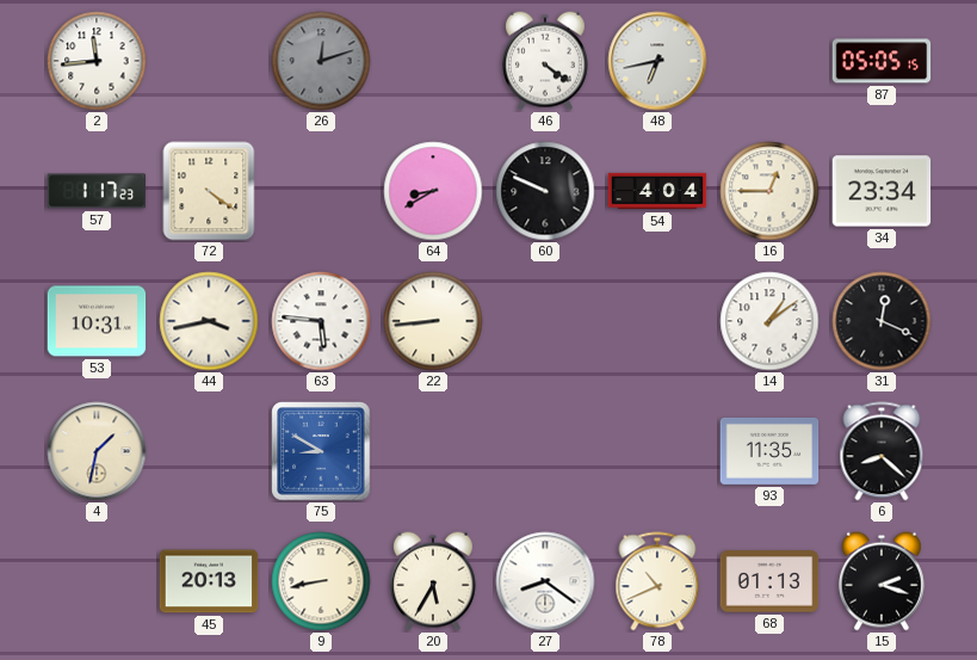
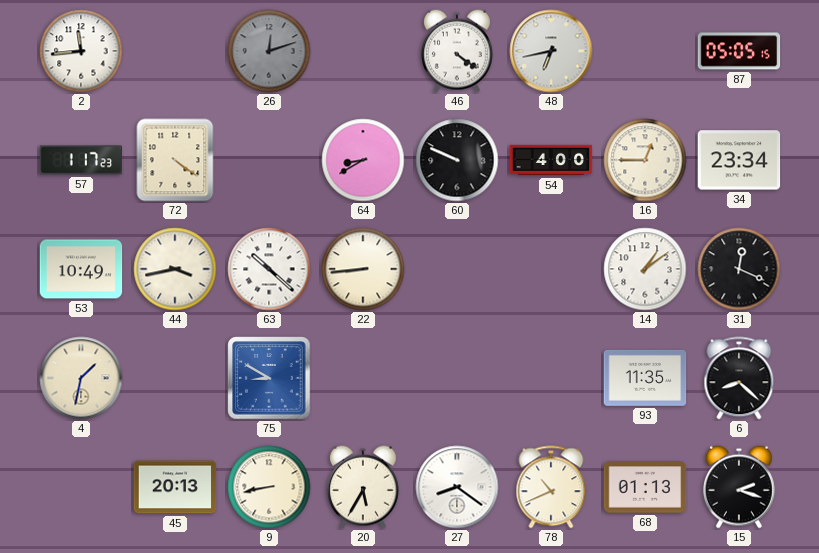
54: 4:04 -> 4:00
53: 10:31 -> 10:49
63: 5:46 -> 10:22
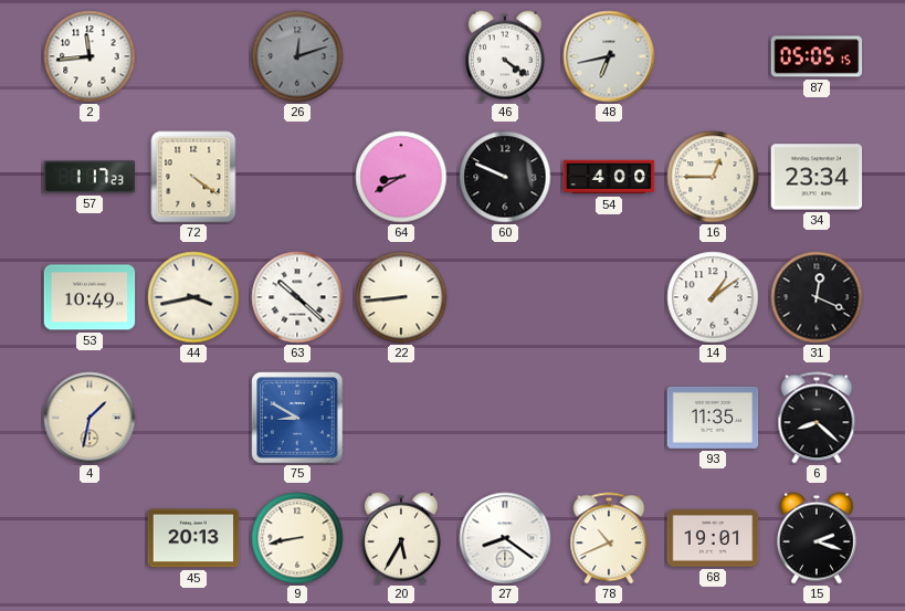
68: 01:13 -> 19:01
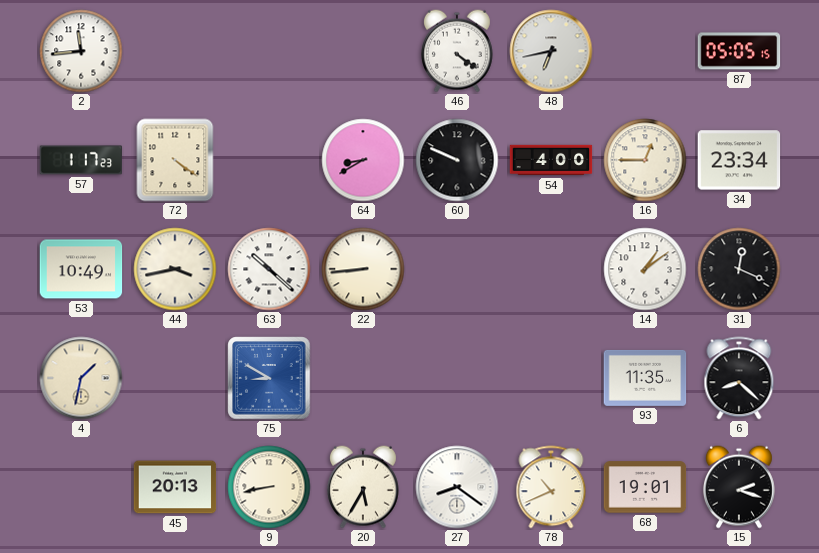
26: 12:12 -> none
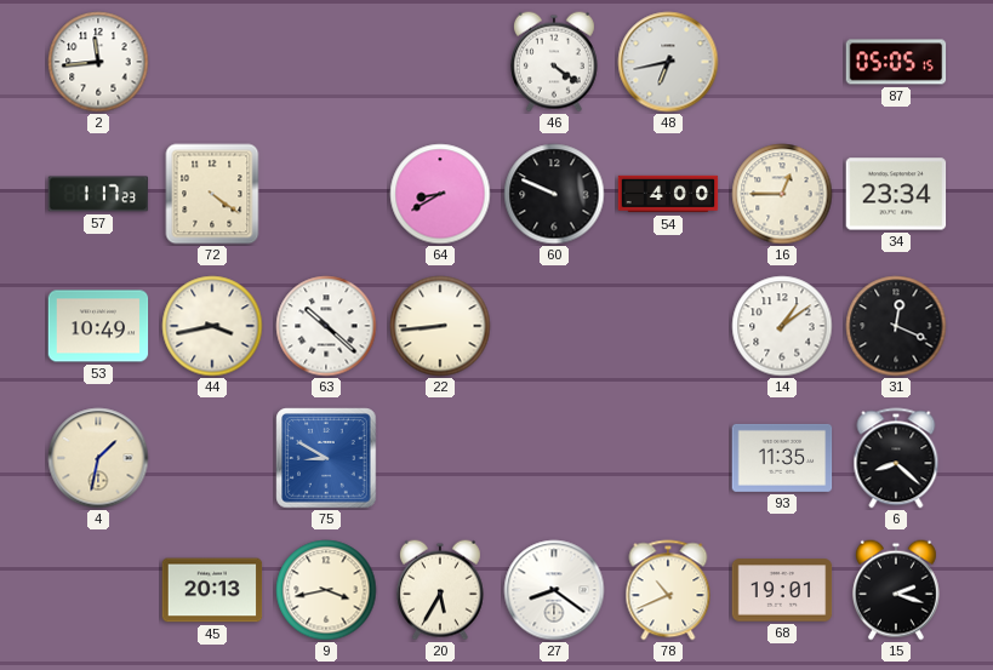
9: 8:43 -> 3:43
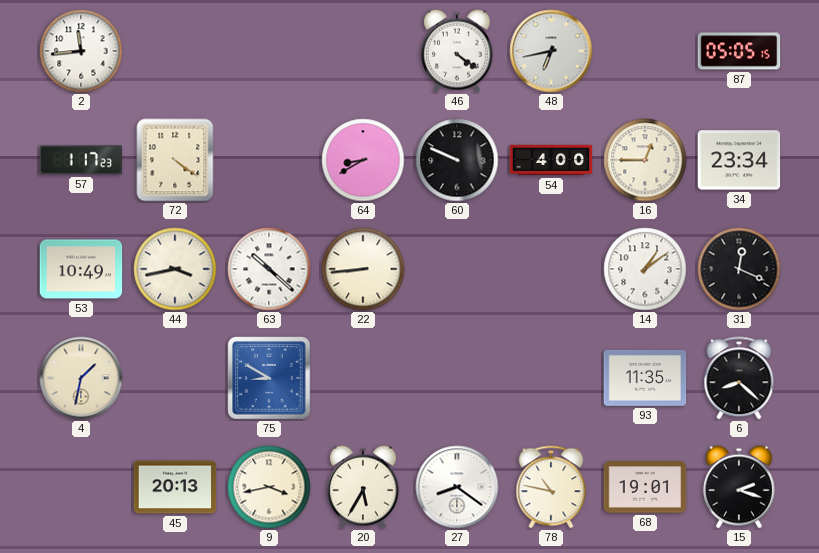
78: 10:41 -> 10:47
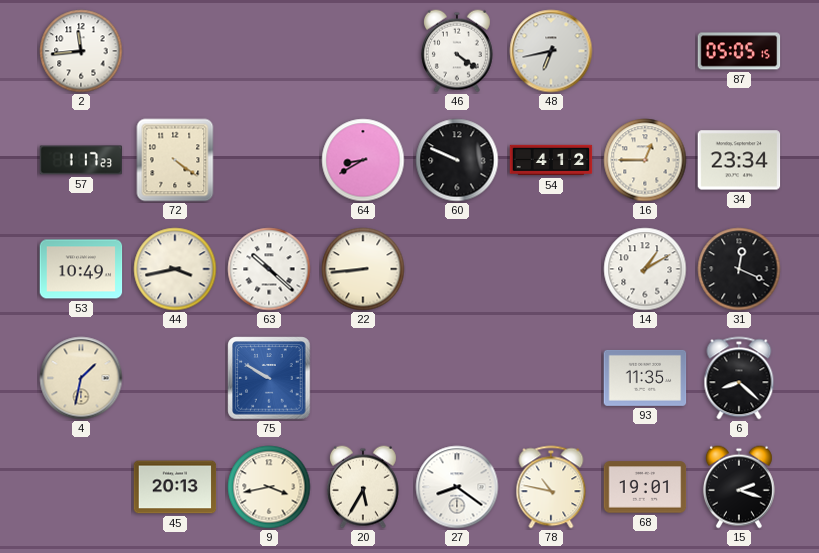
54: 4:00 -> 4:12
14: 1:09 -> 1:10
75: 8:50 -> 9:50
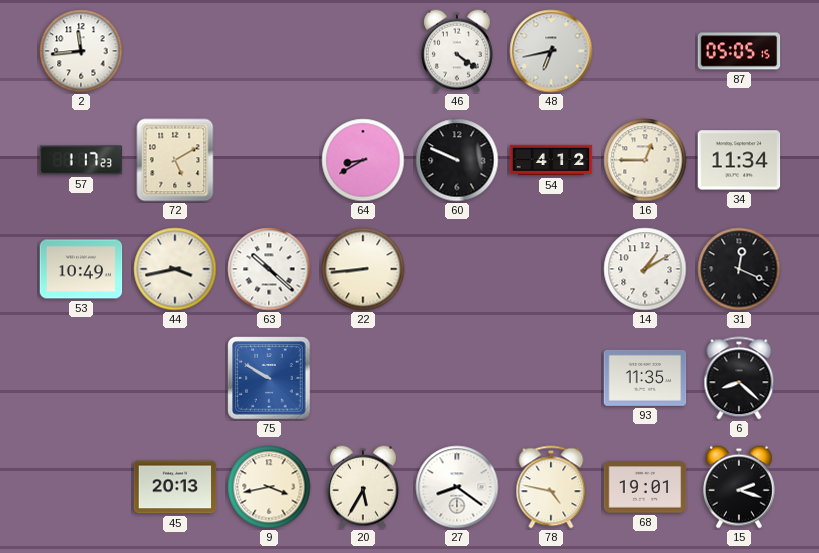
72: 4:21 -> 5:10
34: 23:34 -> 11:34
4: 1:32 -> none
78: 10:47 -> 4:47
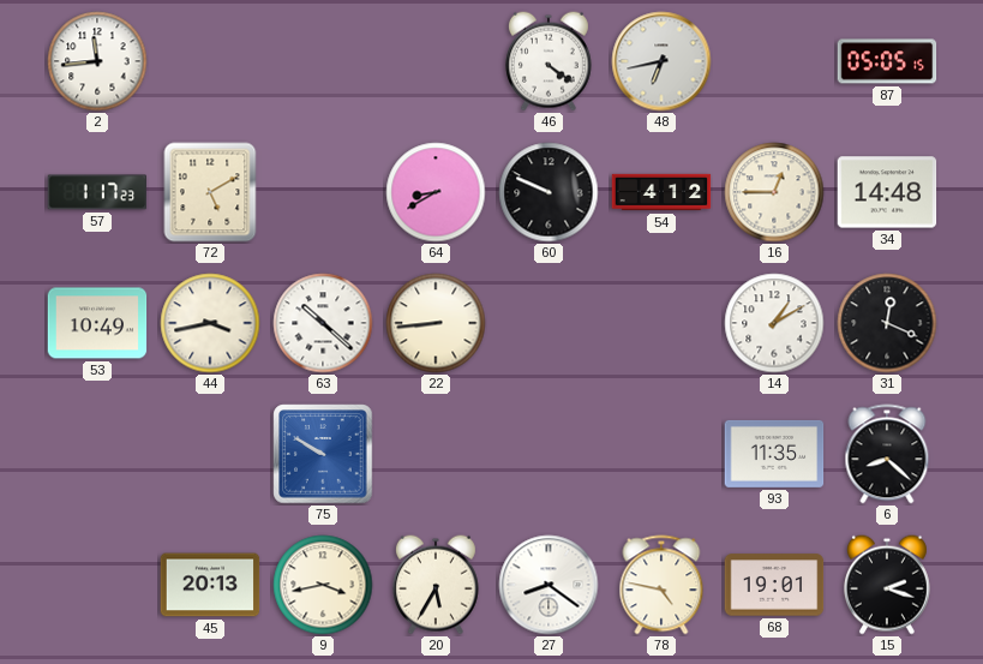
34: 11:34 -> 14:48
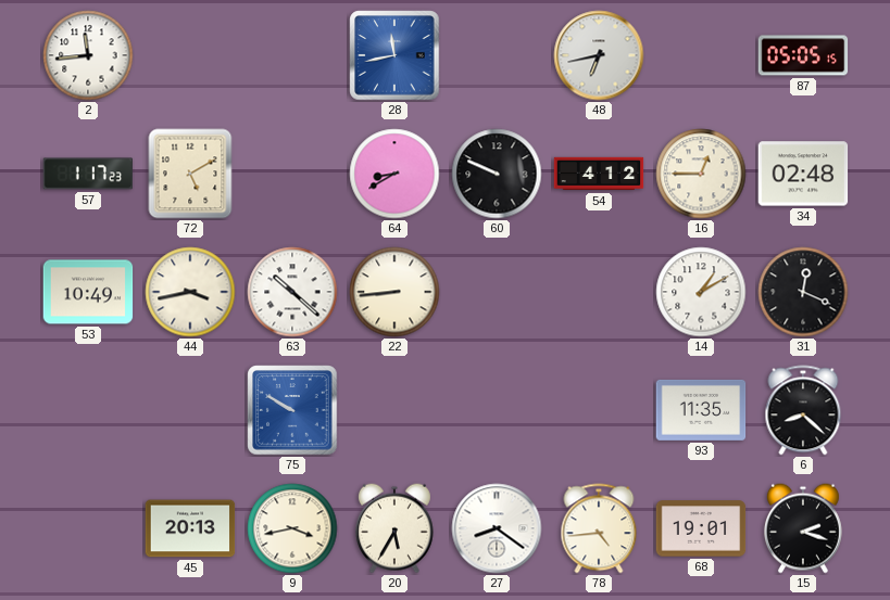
28: none -> 11:43
46: 4:21 -> none
34: 14:48 -> 02:48
78: 4:47 -> 4:44
